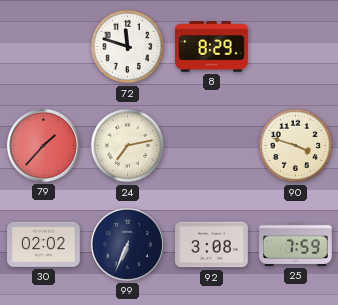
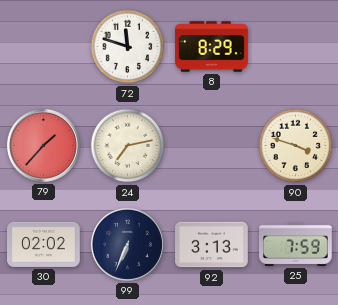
92: 3:08 -> 3:13
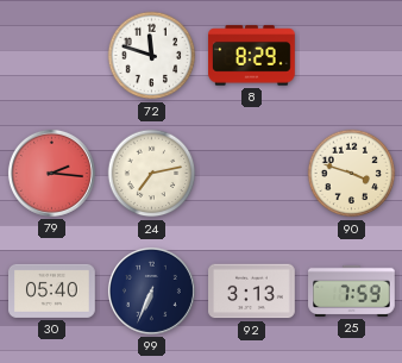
79: 1:37 -> 2:16
30: 02:02 -> 05:40
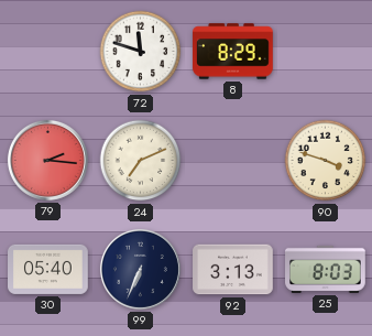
24: 7:13 -> 7:11
25: 7:59 -> 8:03
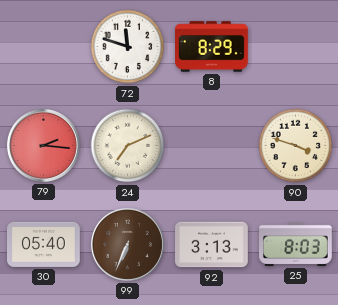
99 dial: navy -> brown
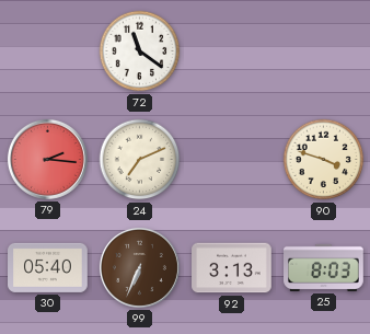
72: 11:48 -> 11:21
8: 8:29 -> none
